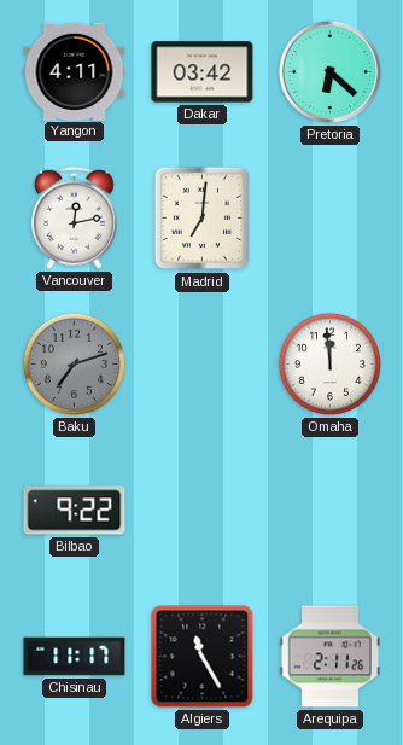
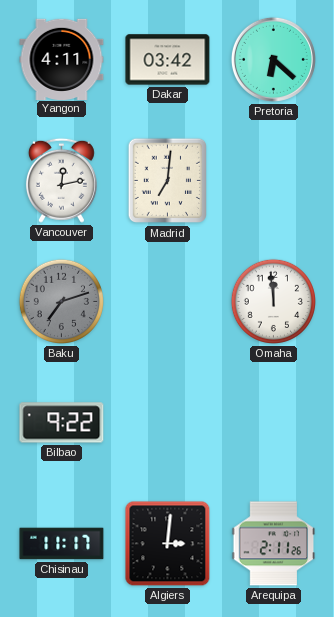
Algiers: 11:25 -> 3:01
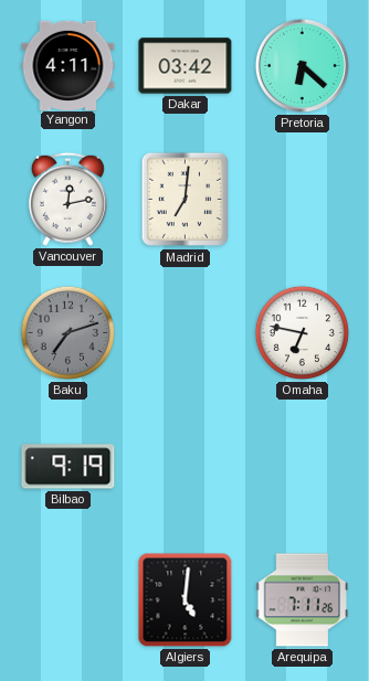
Omaha: 11:59 -> 6:47
Bilbao: 9:22 -> 9:19
Chisinau: 11:17 -> none
Algiers: 3:01 -> 5:01
Arequipa: 2:11 -> 7:11
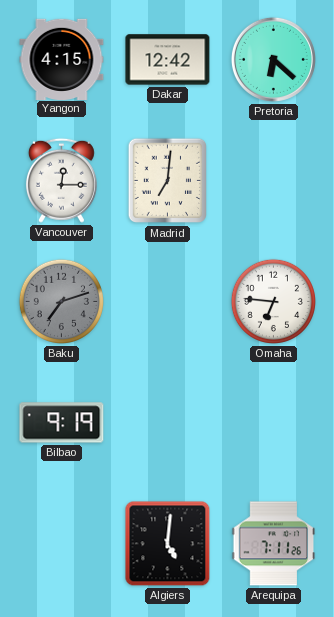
Yangon: 4:11 -> 4:15
Dakar: 03:42 -> 12:42
Vancouver: 12:13 -> 12:15
Omaha: 6:47 -> 6:46
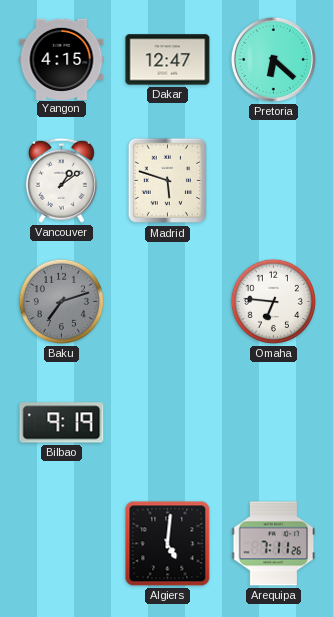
Dakar: 12:42 -> 12:47
Vancouver: 12:15 -> 1:09
Madrid: 7:01 -> 5:48
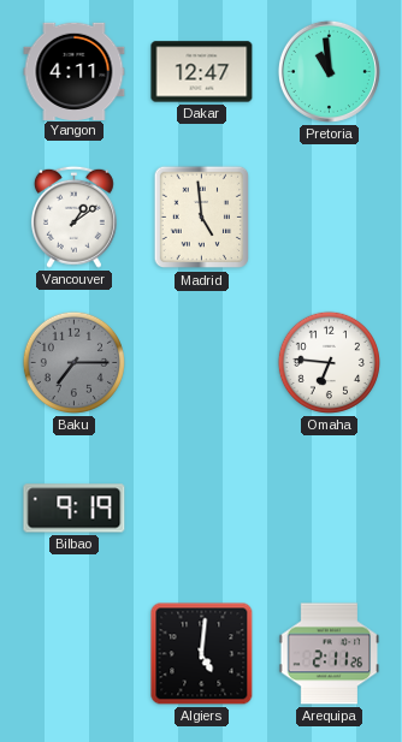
Yangon: 4:15 -> 4:11
Pretoria: 6:22 -> 10:59
Madrid: 5:48 -> 4:59
Baku: 7:12 -> 7:15
Arequipa: 7:11 -> 2:11
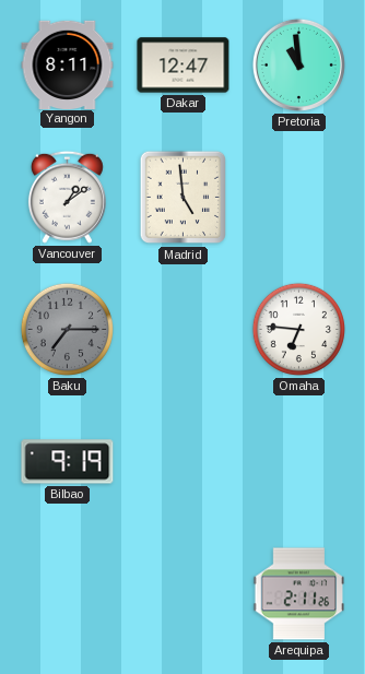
Yangon: 4:11 -> 8:11
Algiers: 5:01 -> none
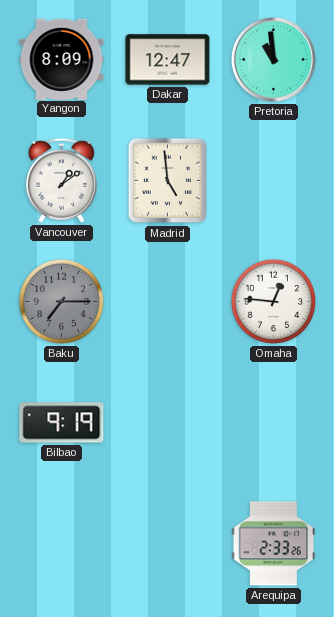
Yangon: 8:11 -> 8:09
Omaha: 6:46 -> 12:46
Arequipa: 2:11 -> 2:33
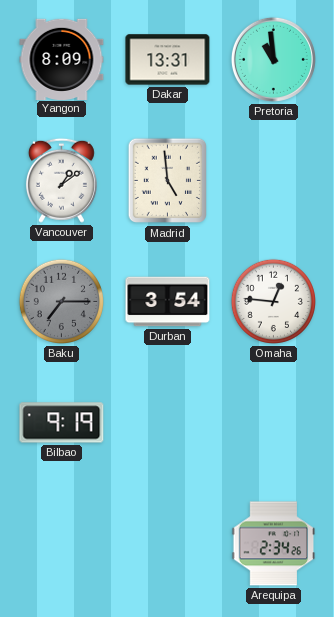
Dakar: 12:47 -> 13:31
Durban: none -> 3:54
Arequipa: 2:33 -> 2:34
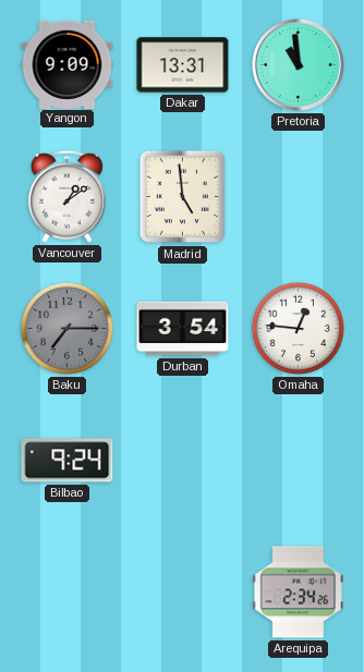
Yangon: 8:09 -> 9:09
Bilbao: 9:19 -> 9:24
